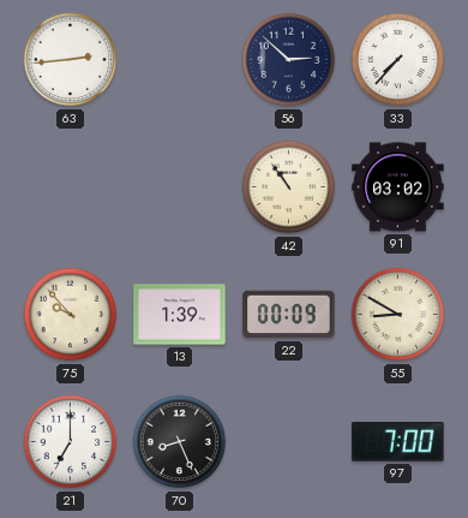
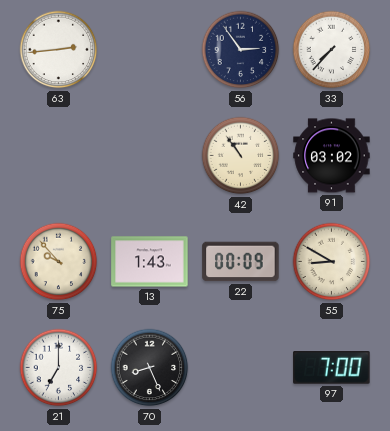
56: 2:52 -> 2:54
13: 1:39 -> 1:43
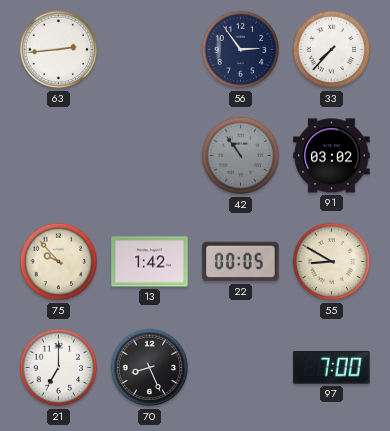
42 dial: cream -> grey
13: 1:43 -> 1:42
22: 00:09 -> 00:05
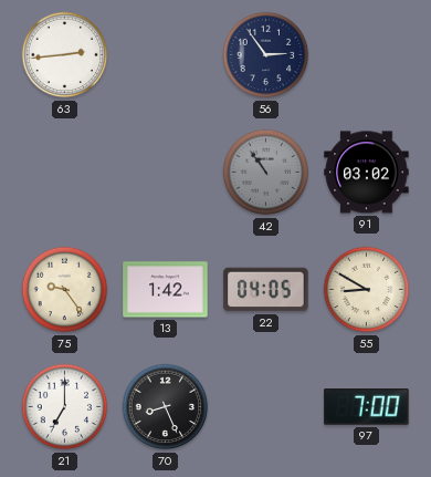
33: 7:37 -> none
75: 9:53 -> 9:24
22: 00:05 -> 04:05
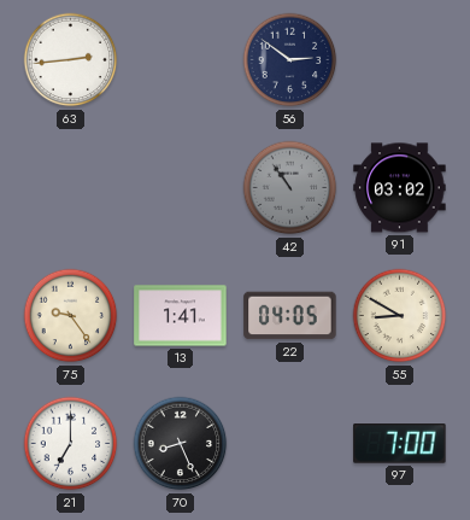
56: 2:54 -> 2:51
13: 1:42 -> 1:41
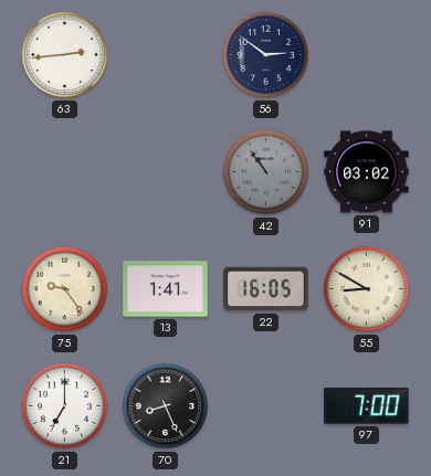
22: 04:05 -> 16:05
